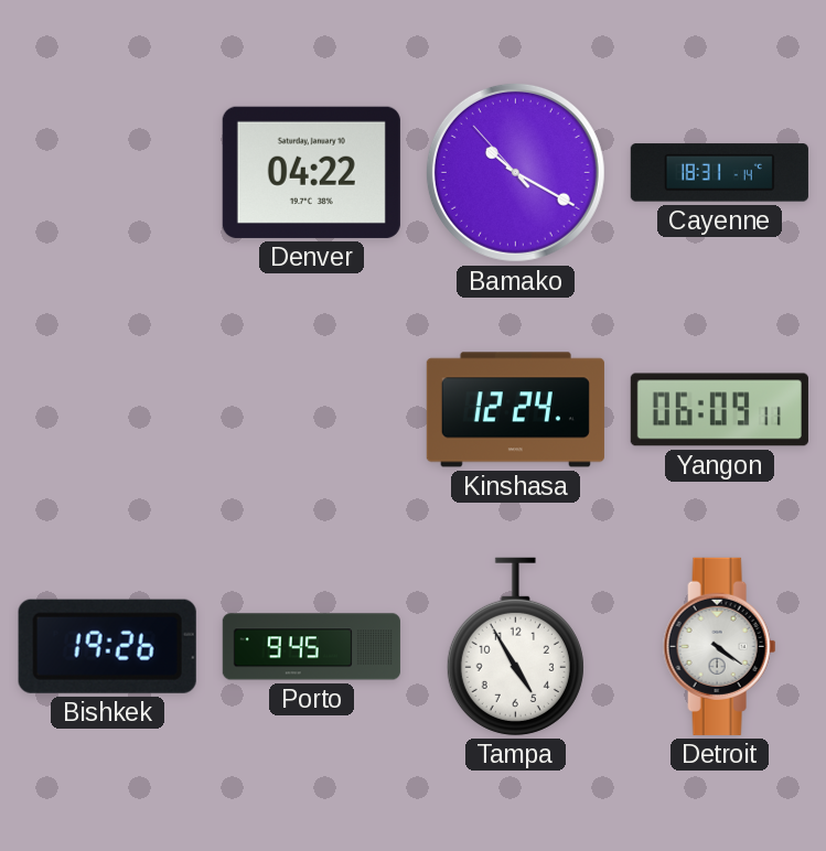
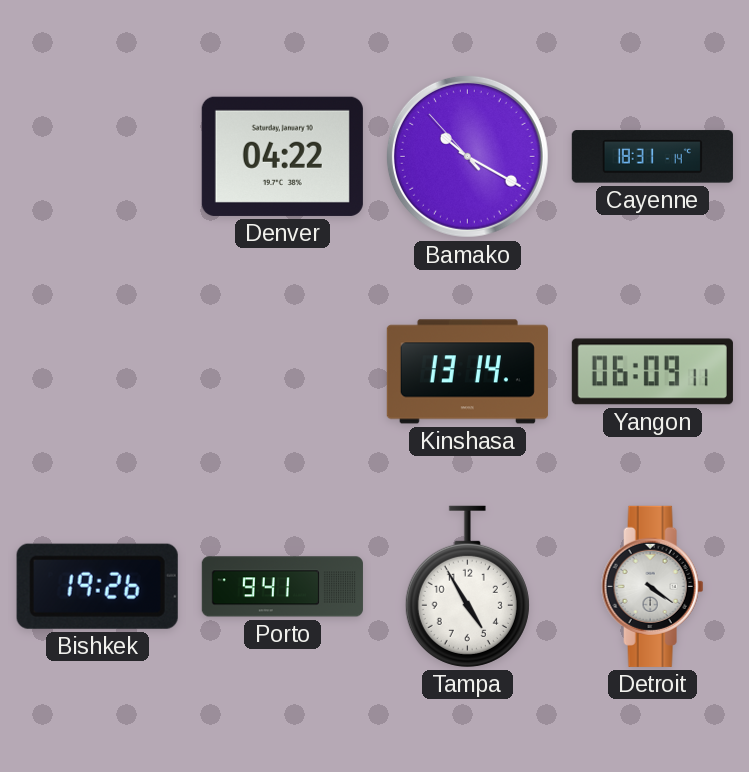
Kinshasa: 12:24 -> 13:14
Porto: 9:45 -> 9:41
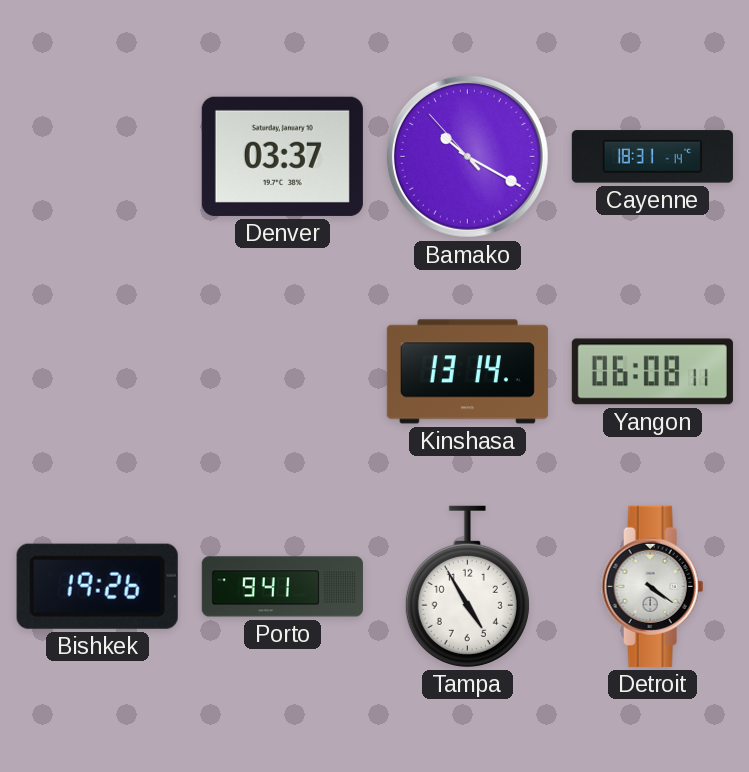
Denver: 04:22 -> 03:37
Yangon: 06:09 -> 06:08
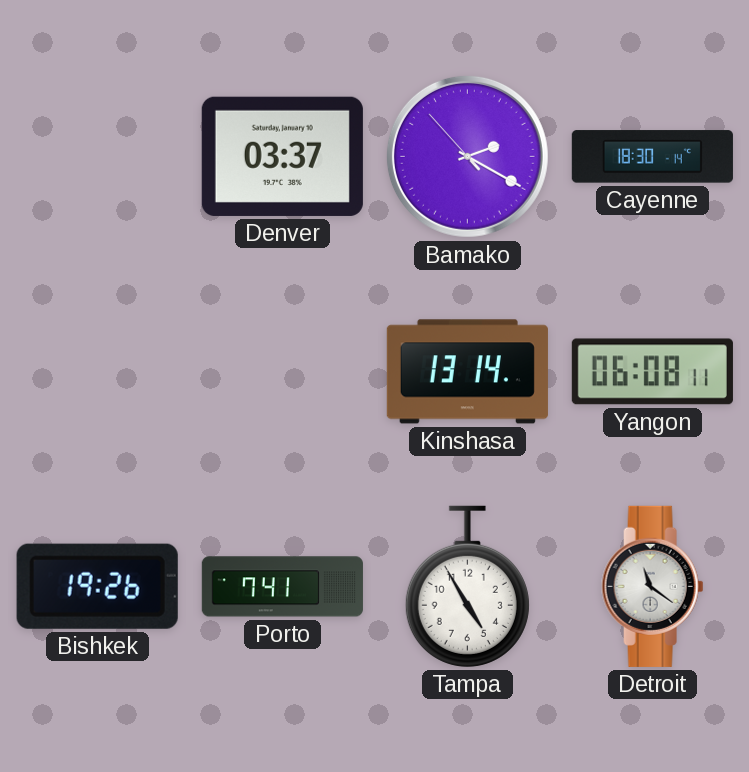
Bamako: 10:19 -> 2:19
Cayenne: 18:31 -> 18:30
Porto: 9:41 -> 7:41
Detroit: 4:21 -> 11:21
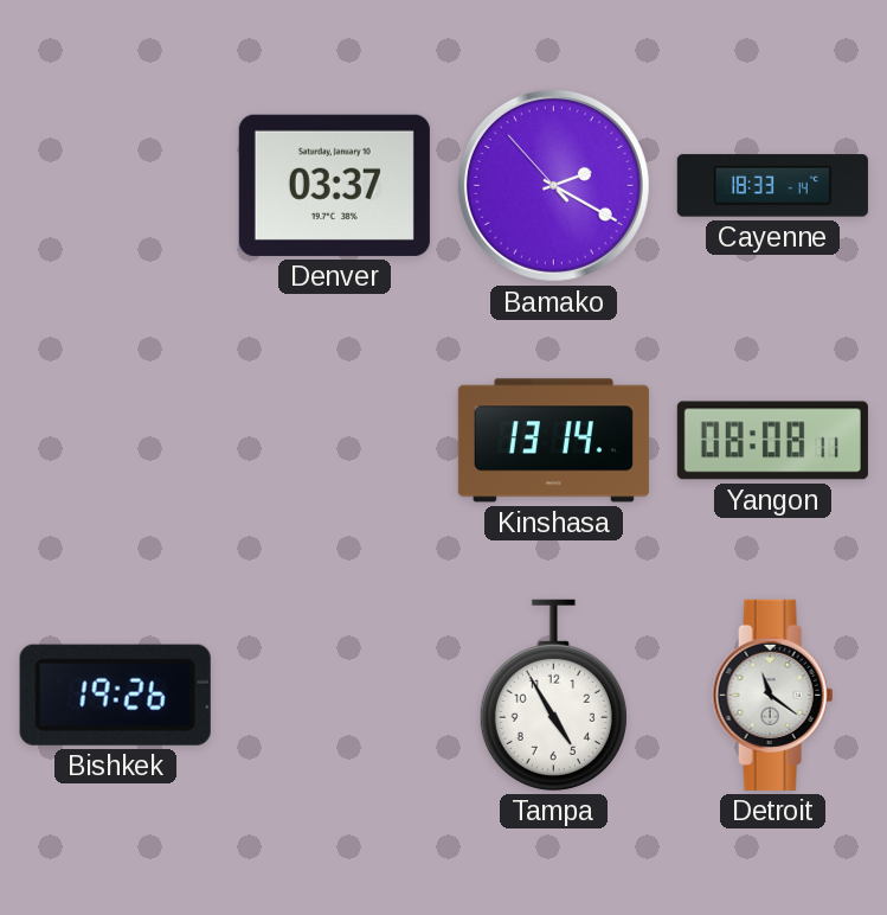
Cayenne: 18:30 -> 18:33
Yangon: 06:08 -> 08:08
Porto: 7:41 -> none
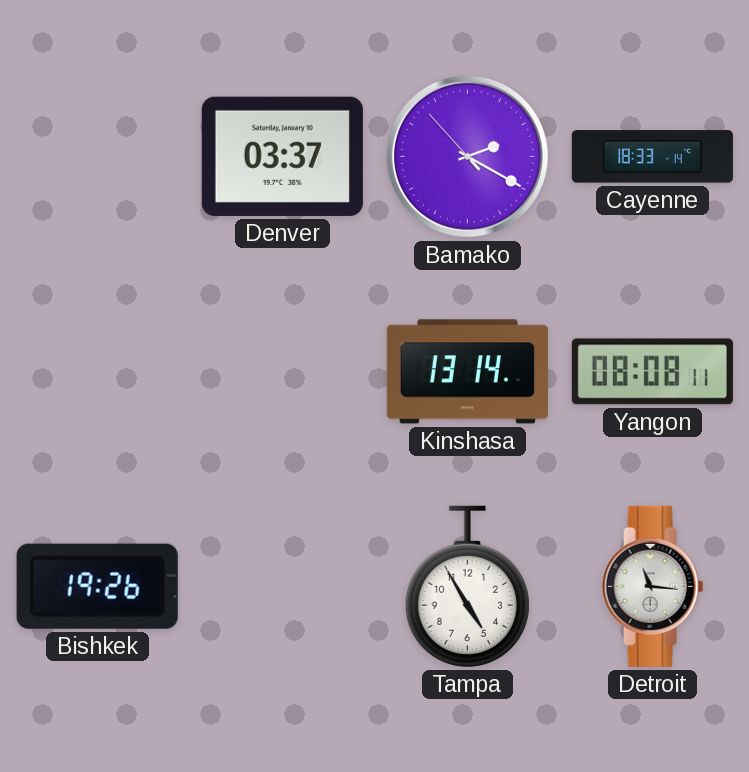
Detroit: 11:21 -> 11:16
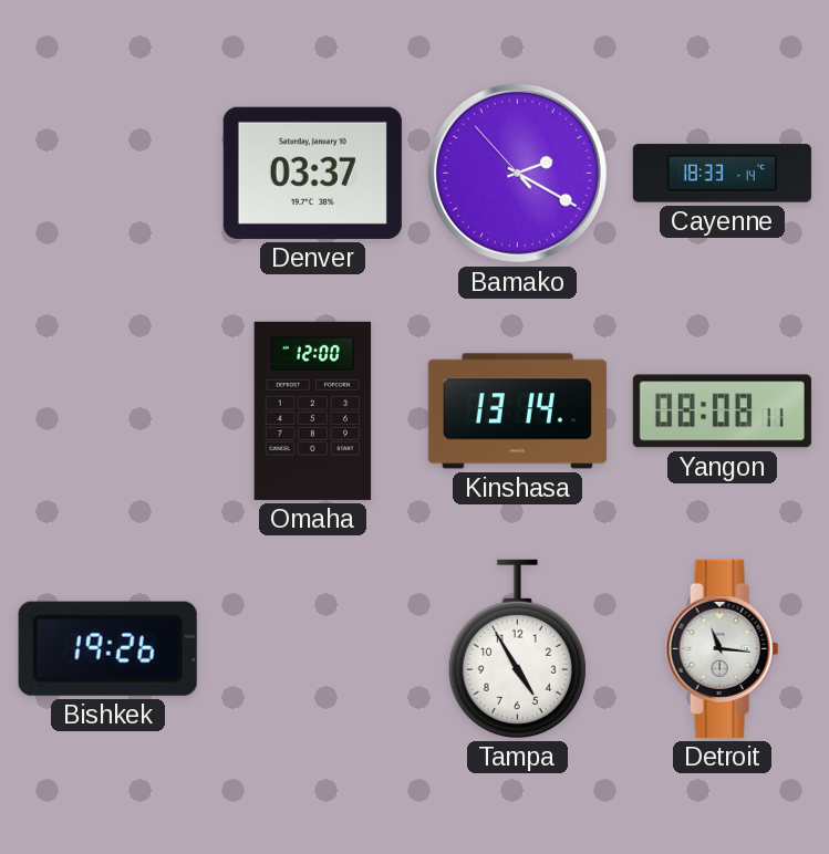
Omaha: none -> 12:00
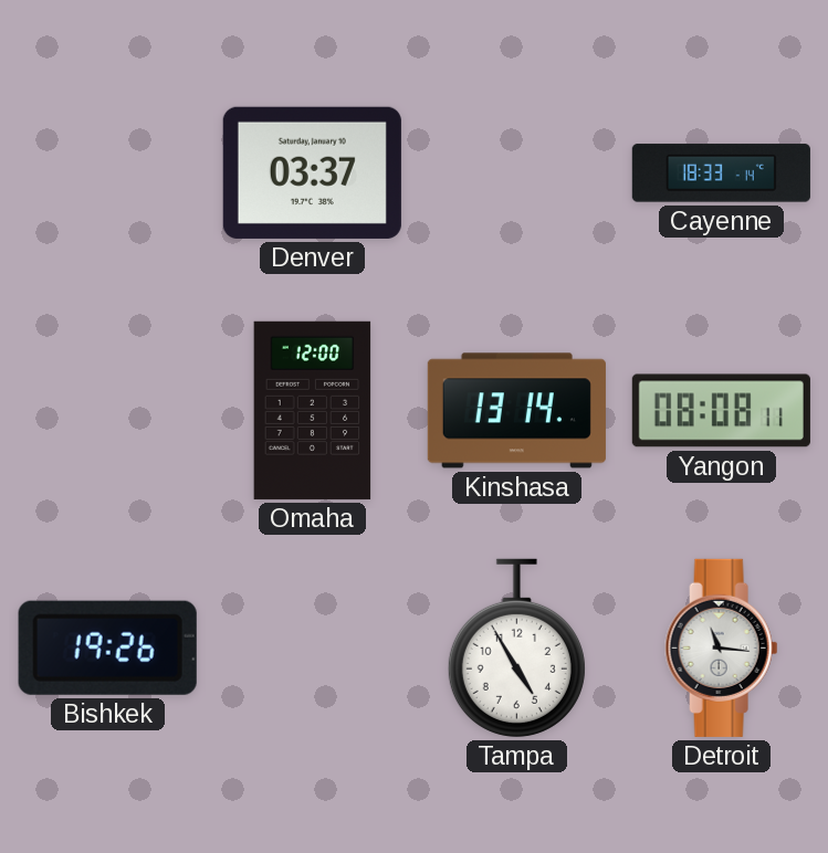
Bamako: 2:19 -> none
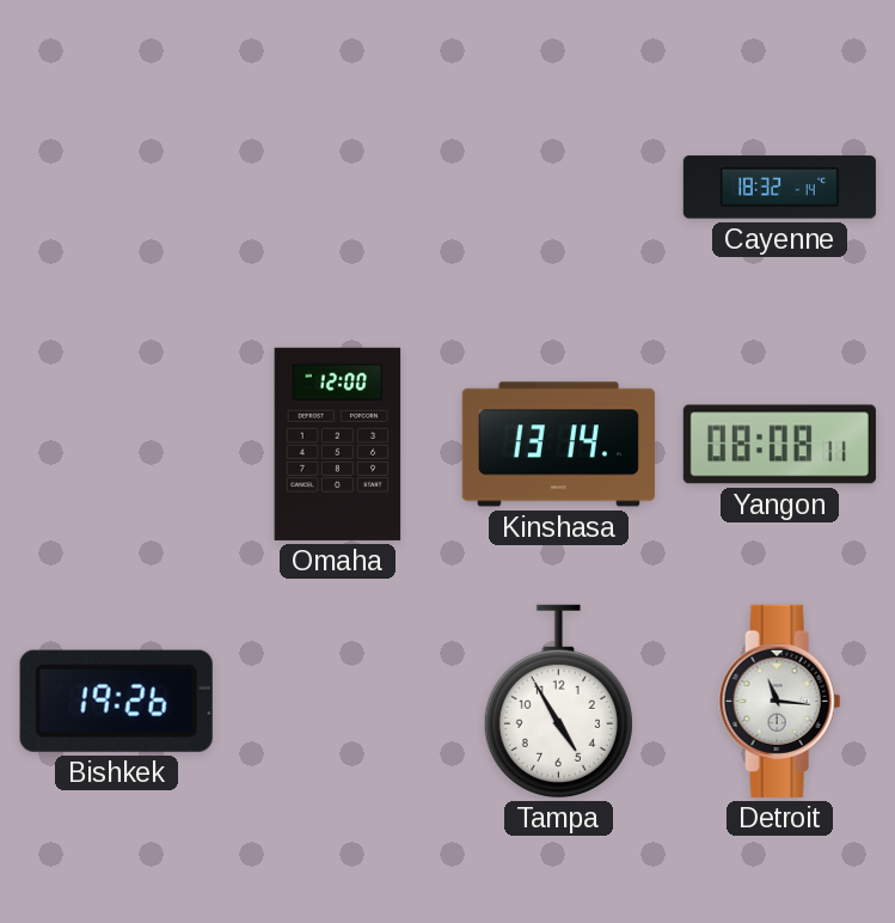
Denver: 03:37 -> none
Cayenne: 18:33 -> 18:32
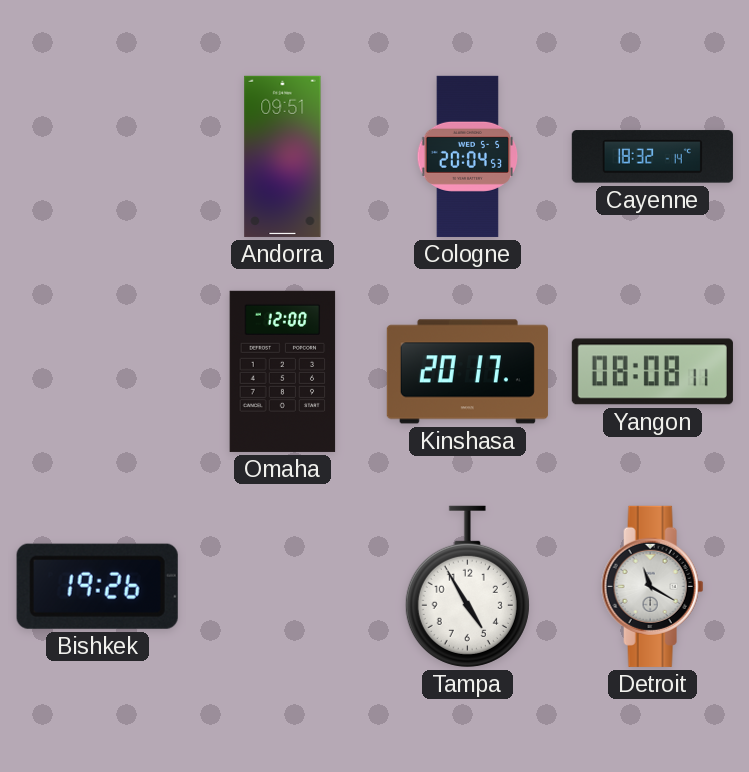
Andorra: none -> 09:51
Cologne: none -> 20:04
Kinshasa: 13:14 -> 20:17
Detroit: 11:16 -> 11:20
